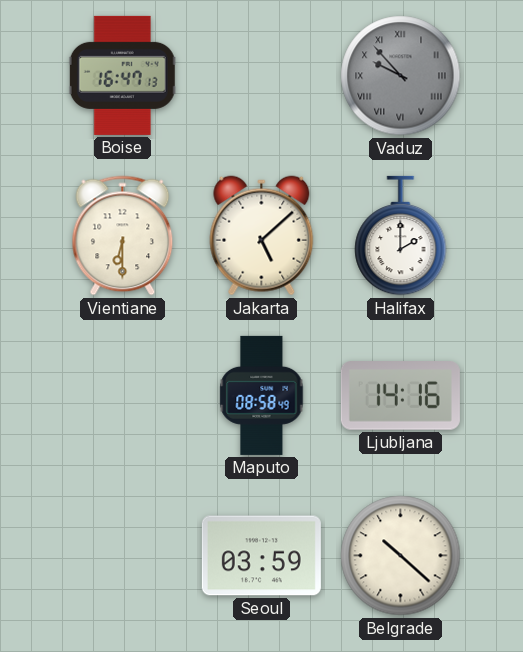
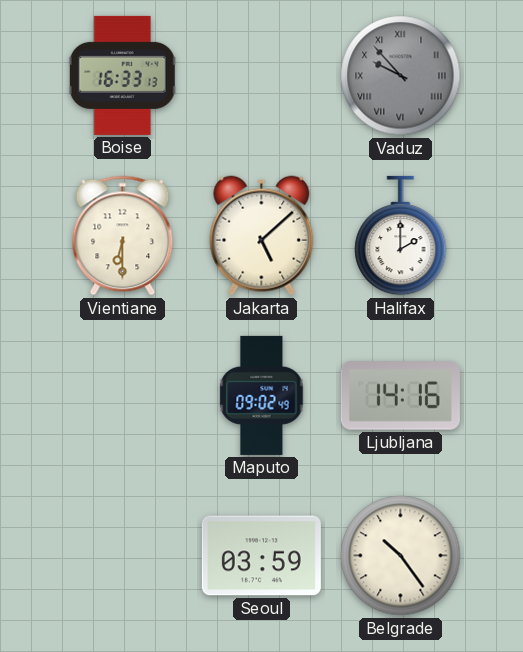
Boise: 16:47 -> 16:33
Maputo: 08:58 -> 09:02
Belgrade: 10:22 -> 10:24
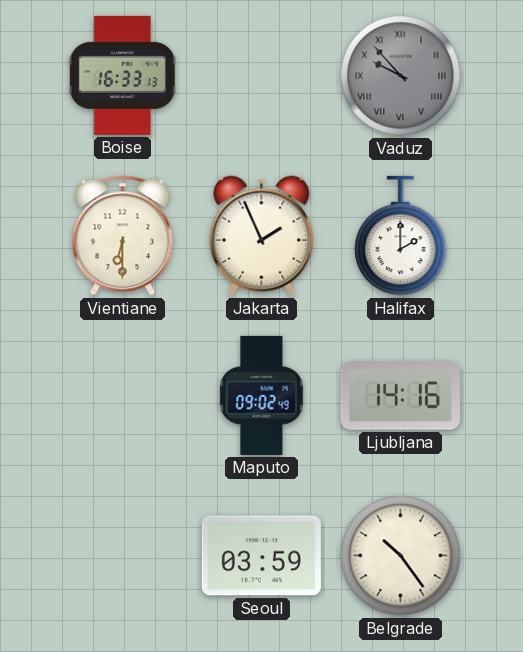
Jakarta: 5:08 -> 1:56
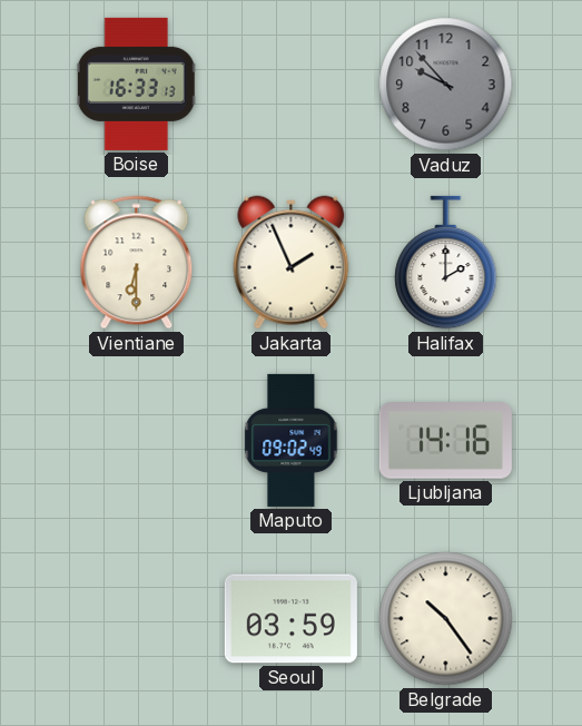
Vaduz numerals: Roman -> Arabic
